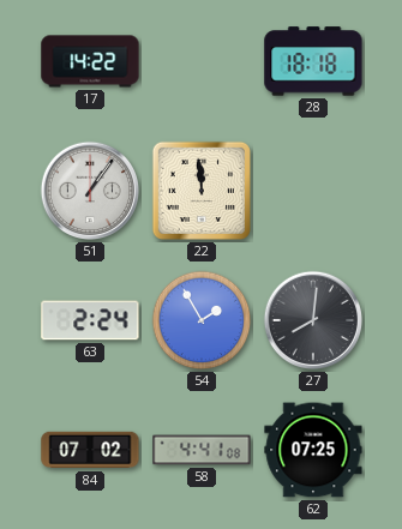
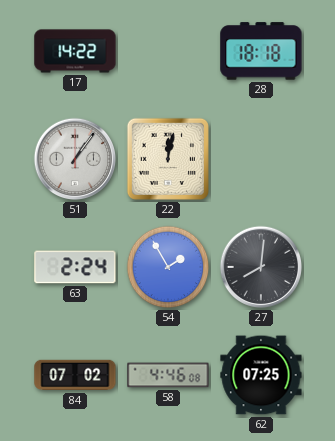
22: 11:59 -> 12:02
58: 4:41 -> 4:46
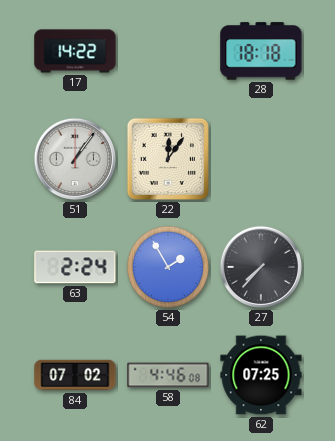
22: 12:02 -> 12:06
27: 8:01 -> 7:37
